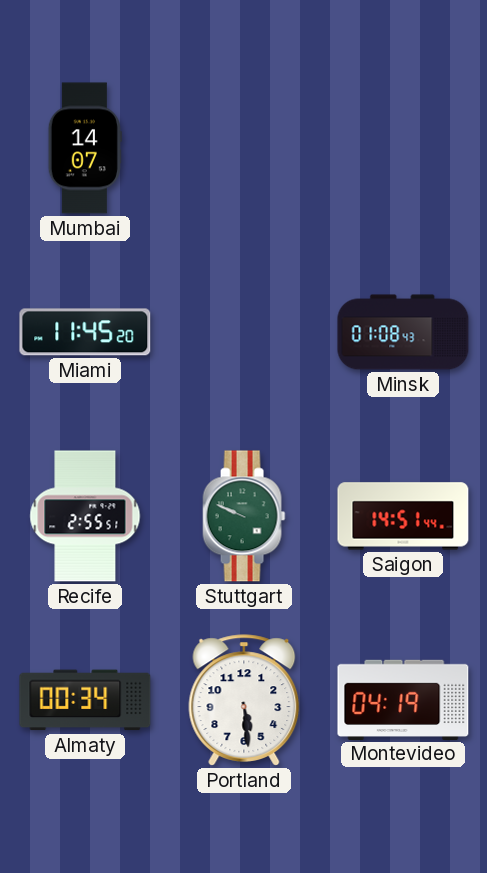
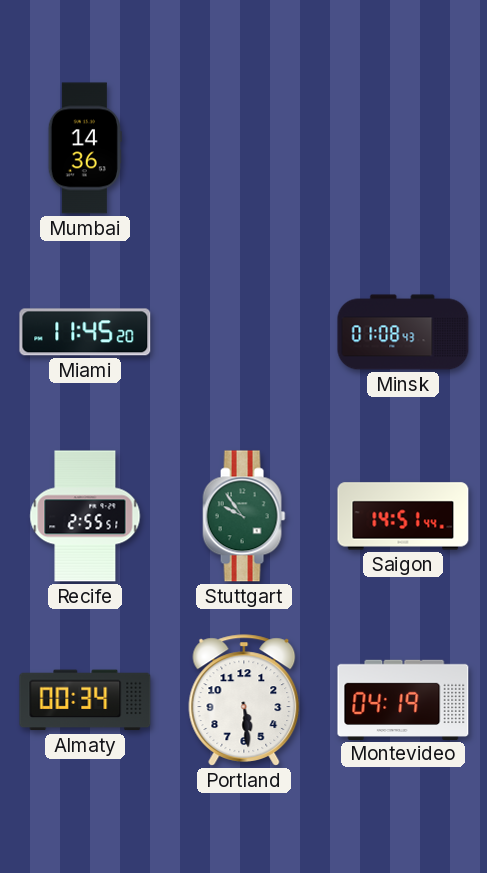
Mumbai: 14:07 -> 14:36
Stuttgart: 9:49 -> 9:54
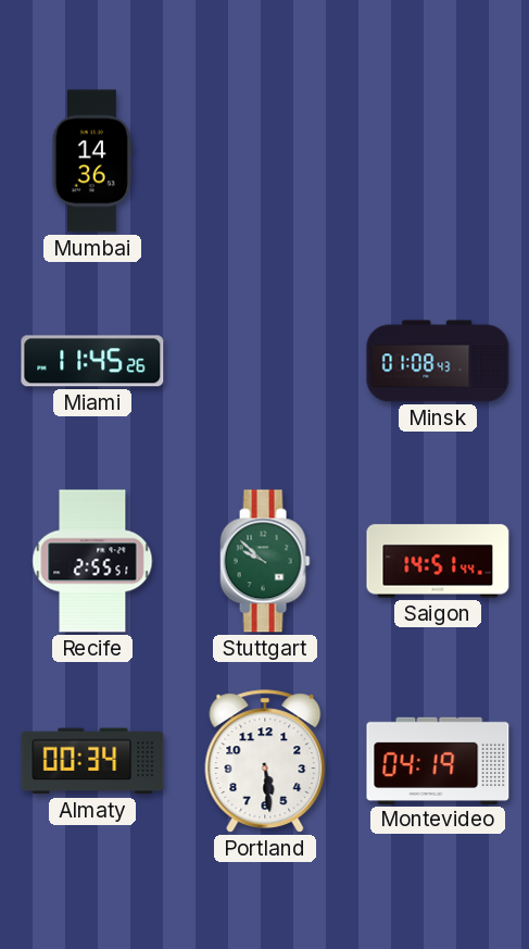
Miami: 11:45:20 -> 11:45:26
Stuttgart: 9:54 -> 9:52
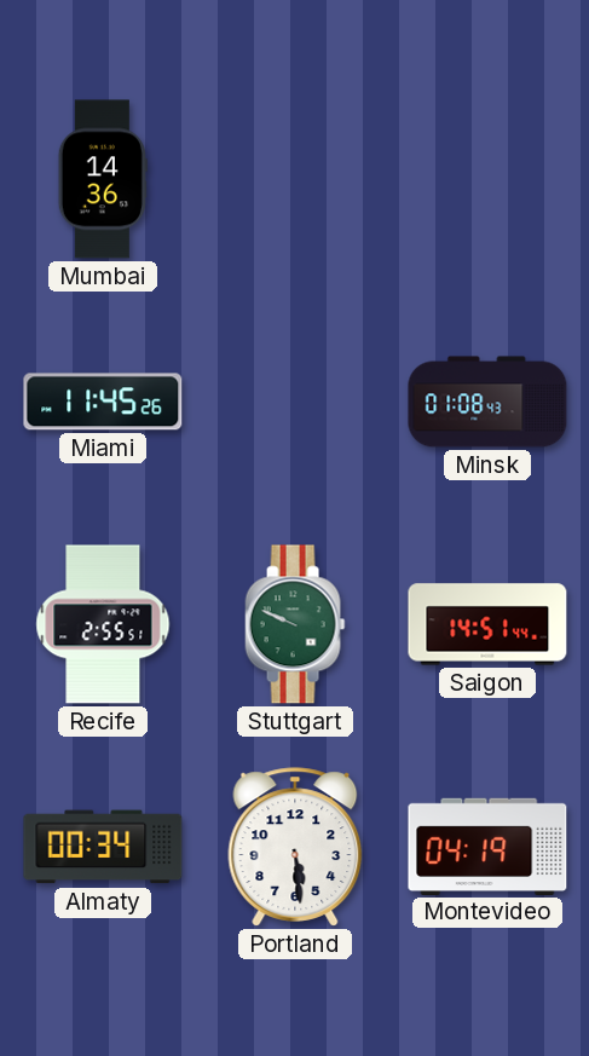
Stuttgart: 9:52 -> 9:49
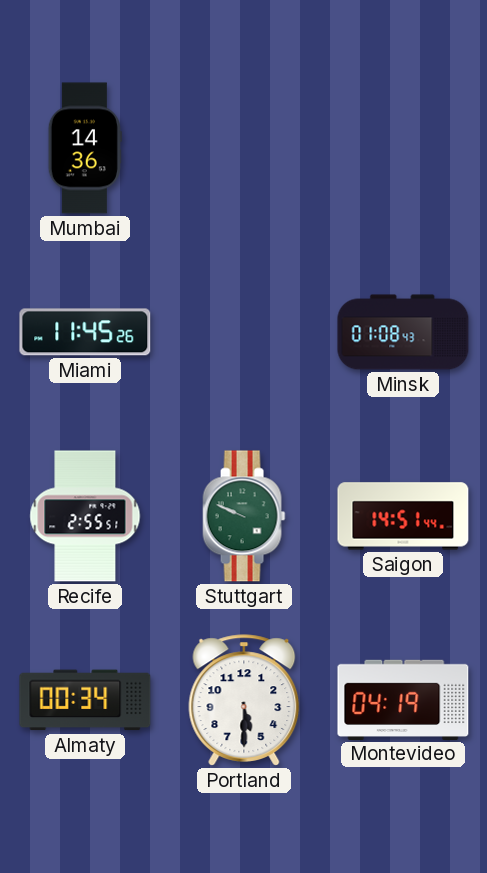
Portland: 5:29 -> 5:30
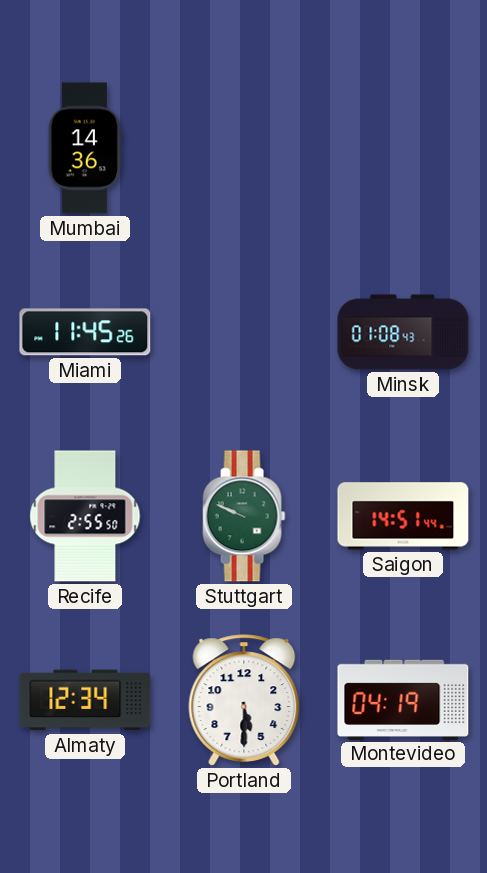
Recife: 2:55:51 -> 2:55:50
Almaty: 00:34 -> 12:34
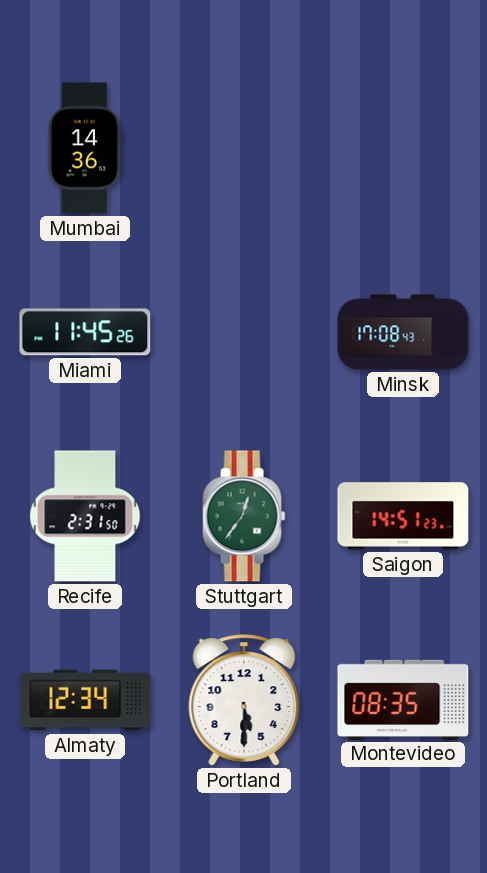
Minsk: 01:08 -> 17:08
Recife: 2:55 -> 2:31
Stuttgart: 9:49 -> 12:36
Saigon: 14:51:44 -> 14:51:23
Montevideo: 04:19 -> 08:35
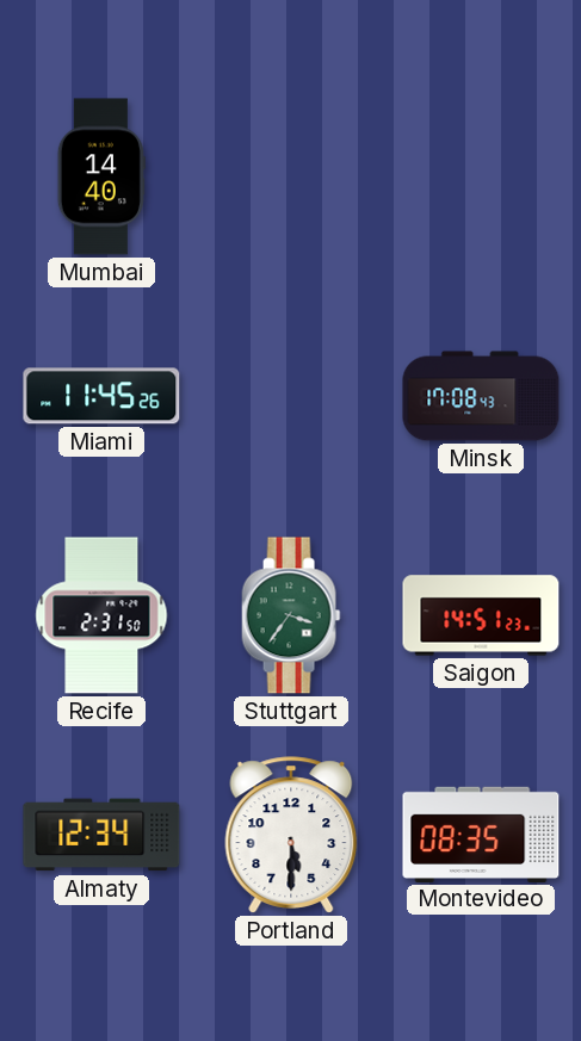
Mumbai: 14:36 -> 14:40
Stuttgart: 12:36 -> 3:36
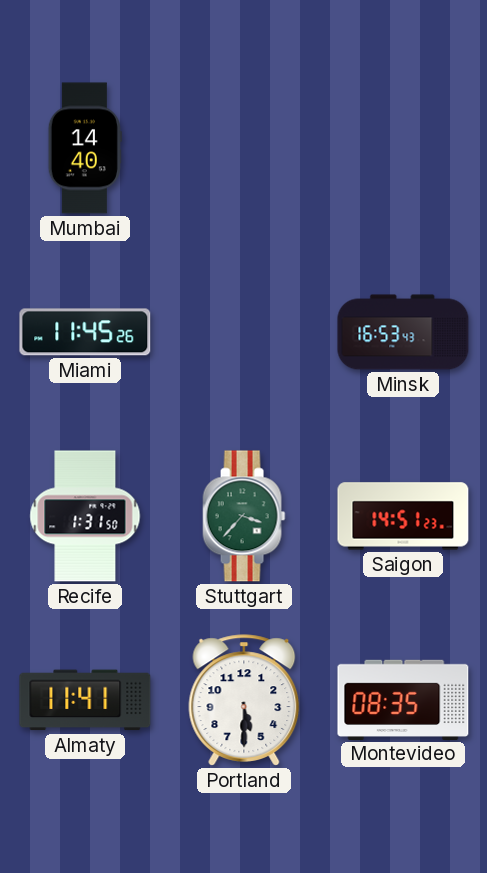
Minsk: 17:08 -> 16:53
Recife: 2:31 -> 1:31
Stuttgart: 3:36 -> 3:37
Almaty: 12:34 -> 11:41
